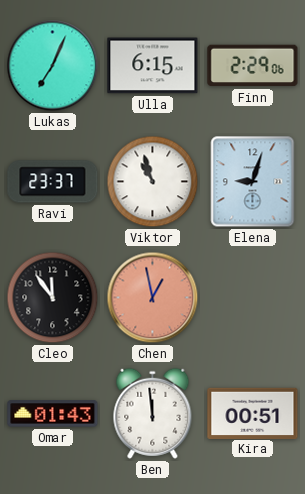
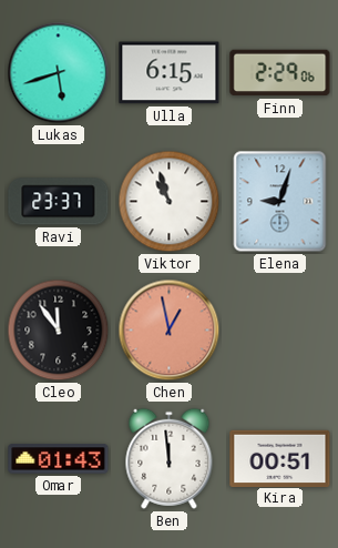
Lukas: 7:04 -> 5:42
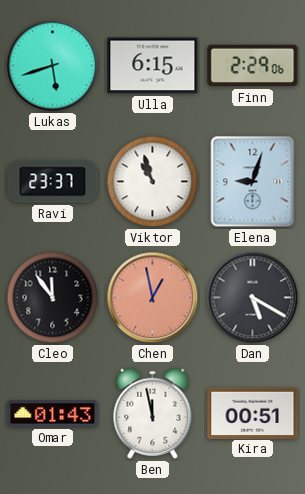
Dan: none -> 5:20
Ben: 11:59 -> 11:58
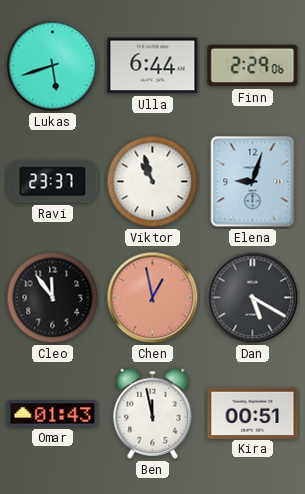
Ulla: 6:15 -> 6:44
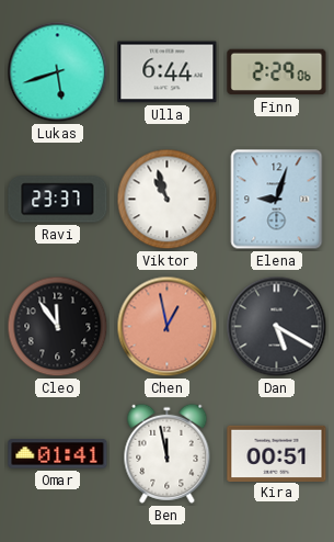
Omar: 01:43 -> 01:41
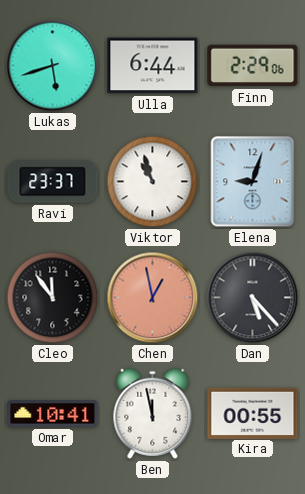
Dan: 5:20 -> 5:23
Omar: 01:41 -> 10:41
Kira: 00:51 -> 00:55
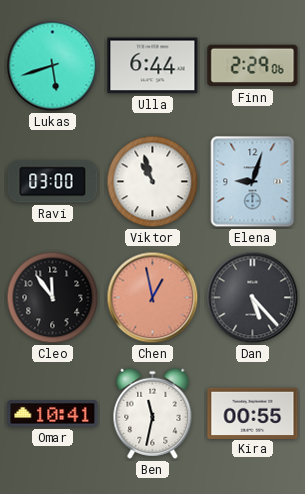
Ravi: 23:37 -> 03:00
Ben: 11:58 -> 11:32
